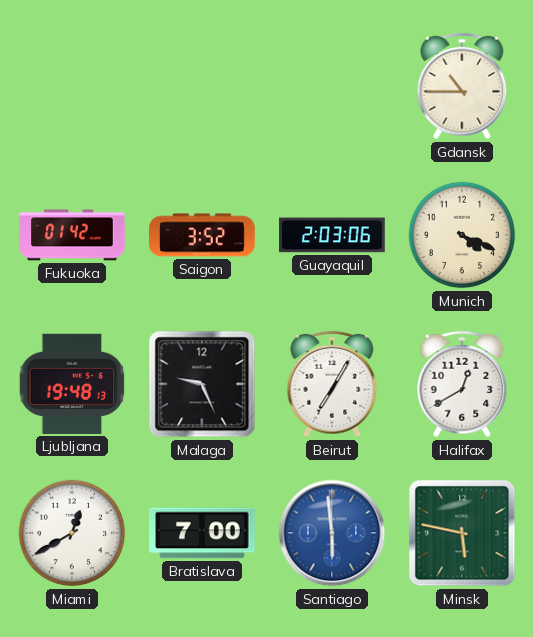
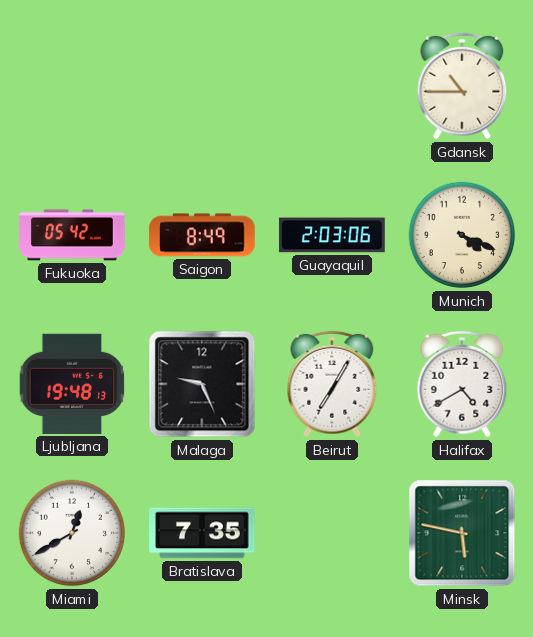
Fukuoka: 01:42 -> 05:42
Saigon: 3:52 -> 8:49
Halifax: 12:40 -> 4:40
Bratislava: 7:00 -> 7:35
Santiago: 5:59 -> none
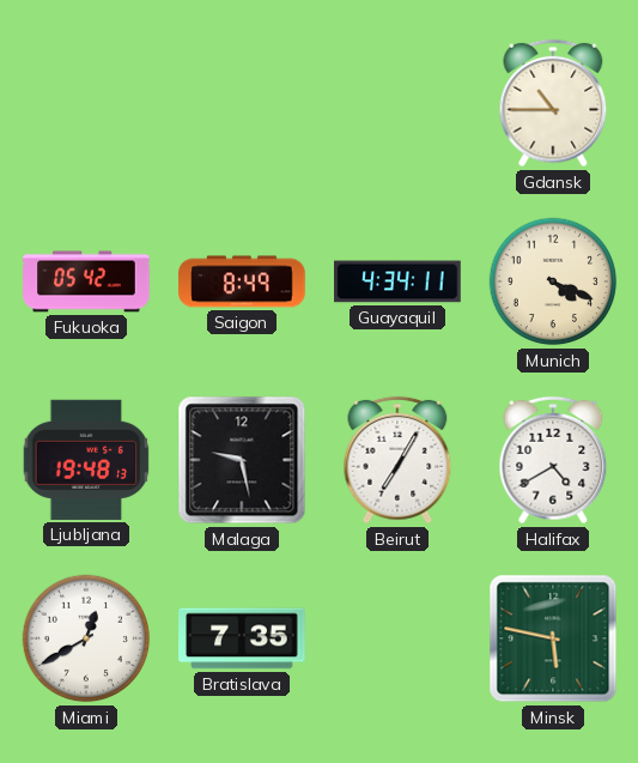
Guayaquil: 2:03 -> 4:34
Malaga: 9:26 -> 9:28
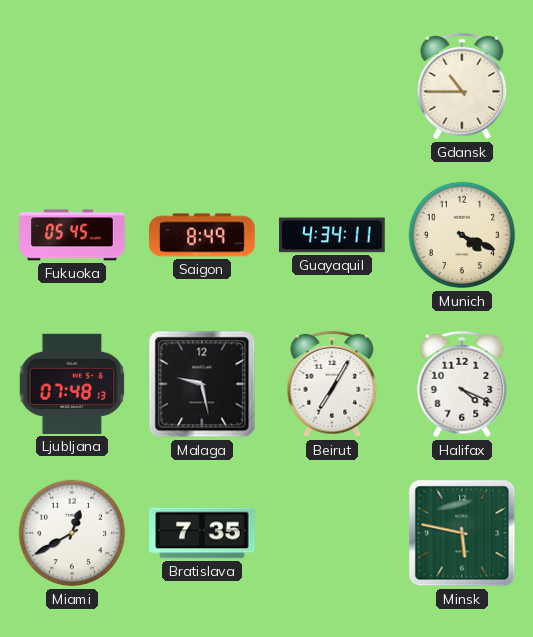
Fukuoka: 05:42 -> 05:45
Ljubljana: 19:48 -> 07:48
Halifax: 4:40 -> 4:19
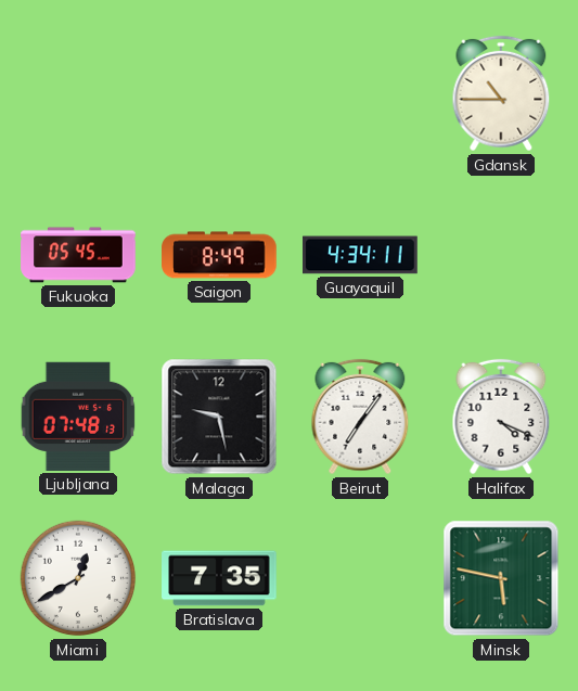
Munich: 4:19 -> none
Beirut: 7:05 -> 7:06
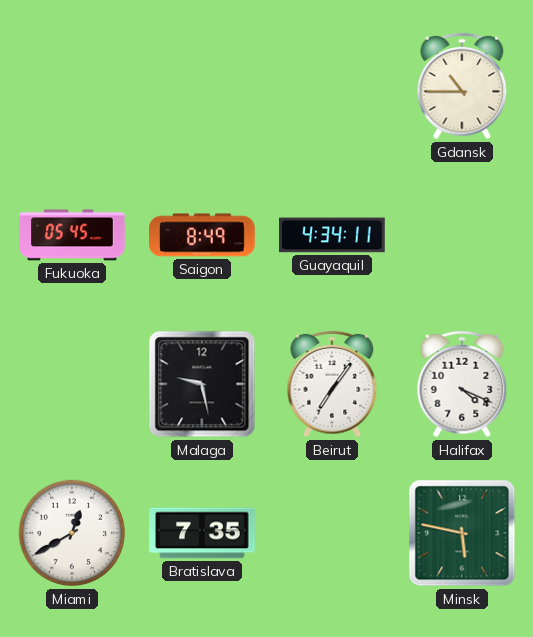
Ljubljana: 07:48 -> none
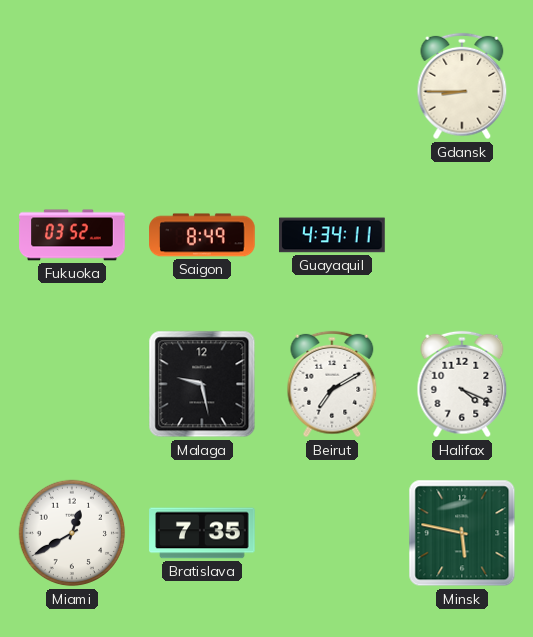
Gdansk: 10:45 -> 8:45
Fukuoka: 05:45 -> 03:52
Beirut: 7:06 -> 7:10
